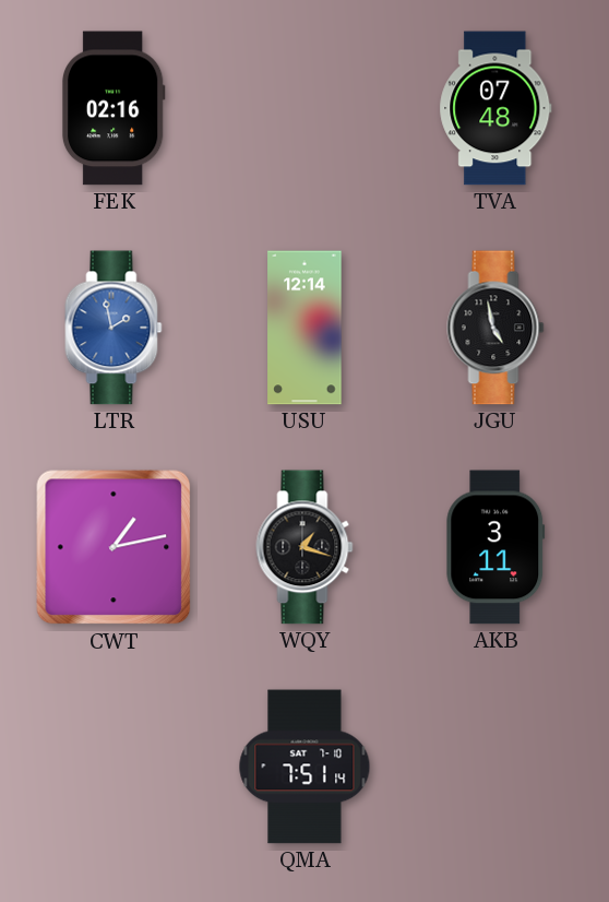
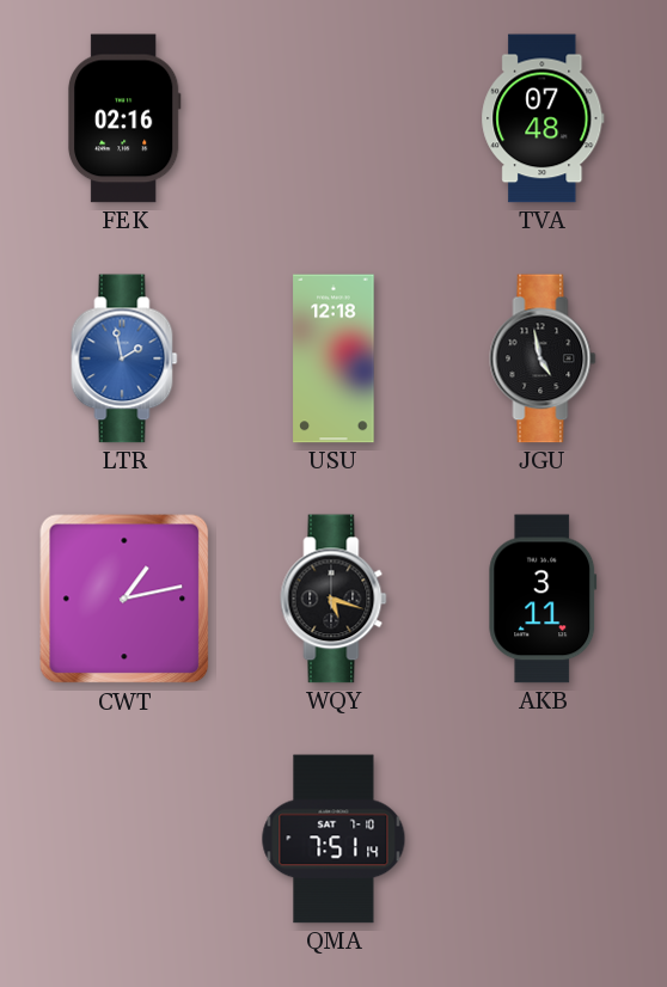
USU: 12:14 -> 12:18
WQY: 1:18 -> 5:18
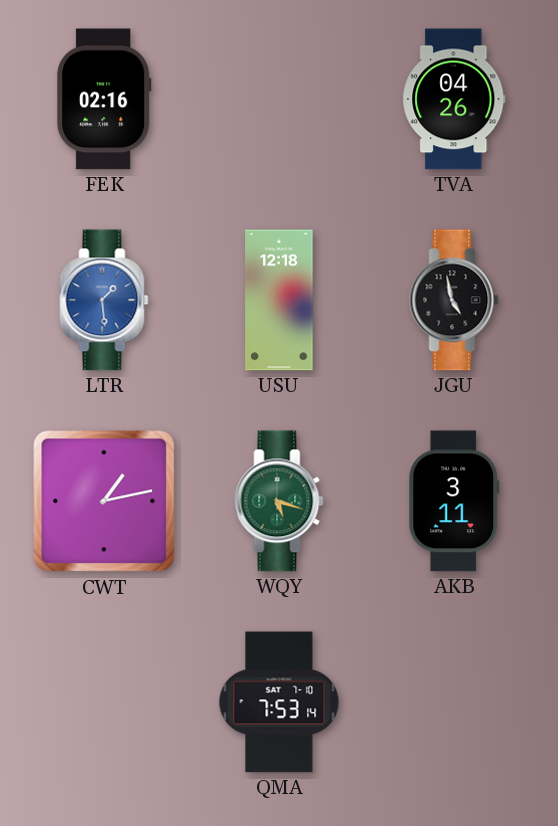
TVA: 07:48 -> 04:26
LTR: 1:58 -> 1:29
WQY dial: black -> green
QMA: 7:51 -> 7:53
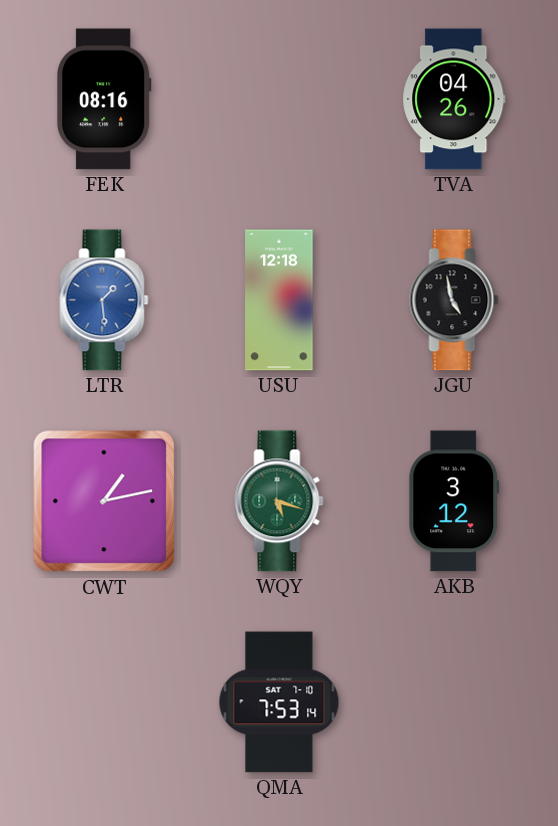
FEK: 02:16 -> 08:16
AKB: 3:11 -> 3:12
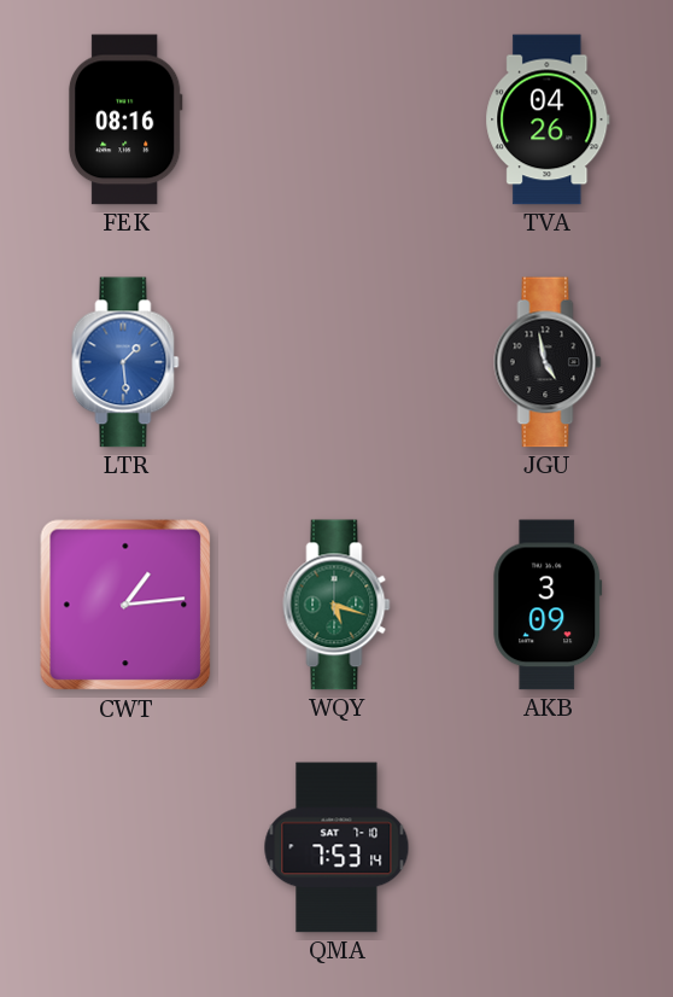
USU: 12:18 -> none
CWT: 1:13 -> 1:14
AKB: 3:12 -> 3:09
